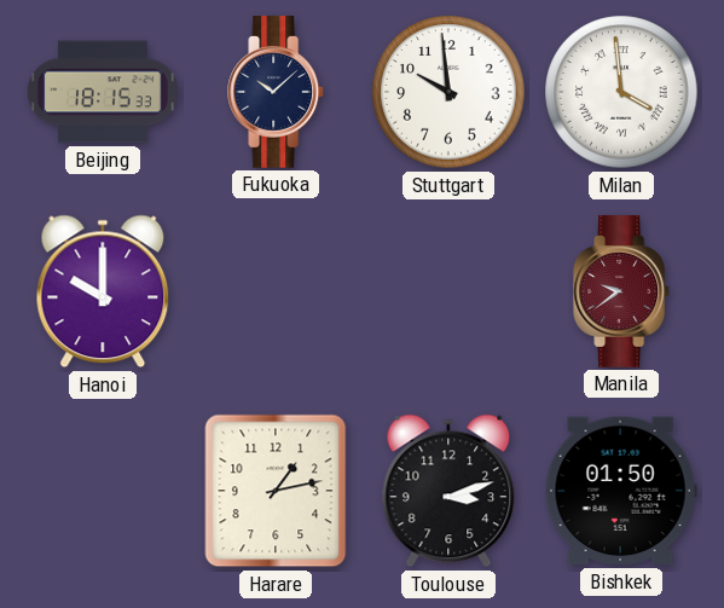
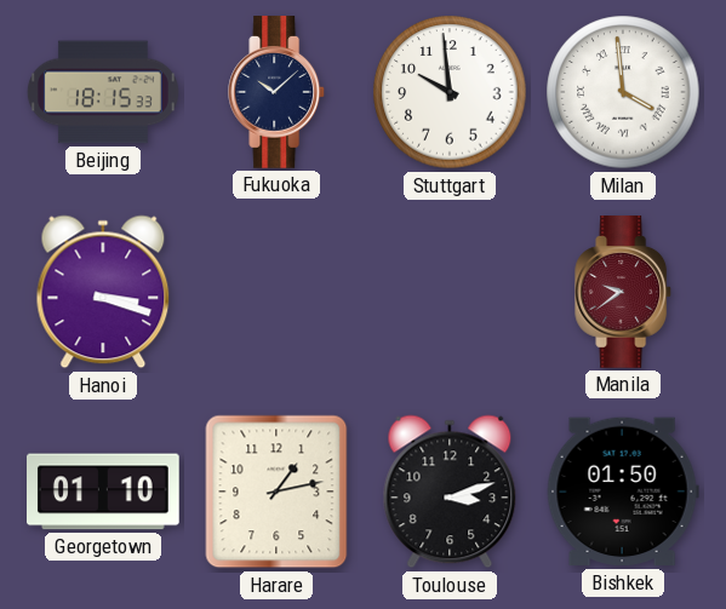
Hanoi: 10:00 -> 3:18
Georgetown: none -> 01:10
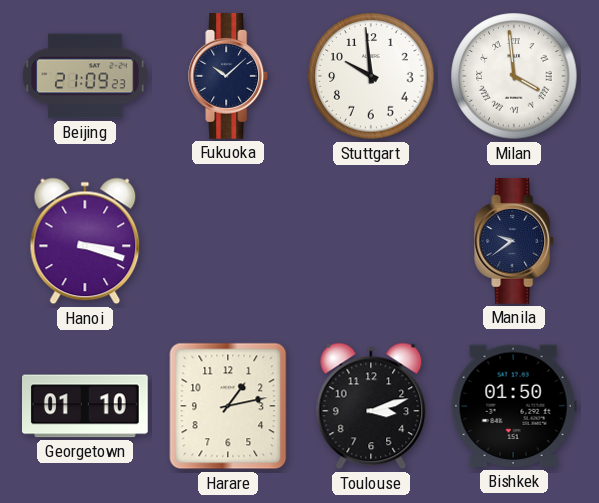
Beijing: 18:15 -> 21:09
Manila dial: burgundy -> navy
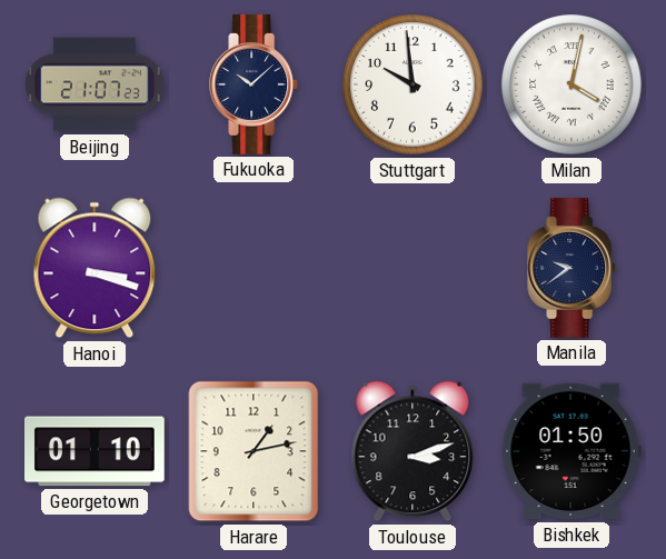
Beijing: 21:09 -> 21:07
Milan: 3:59 -> 4:02
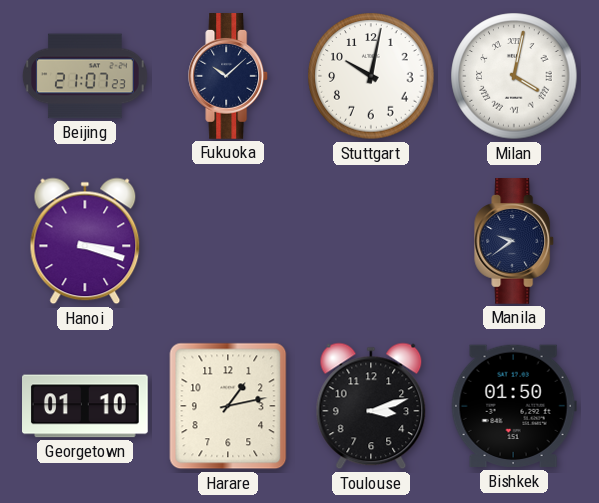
Stuttgart: 9:59 -> 10:02
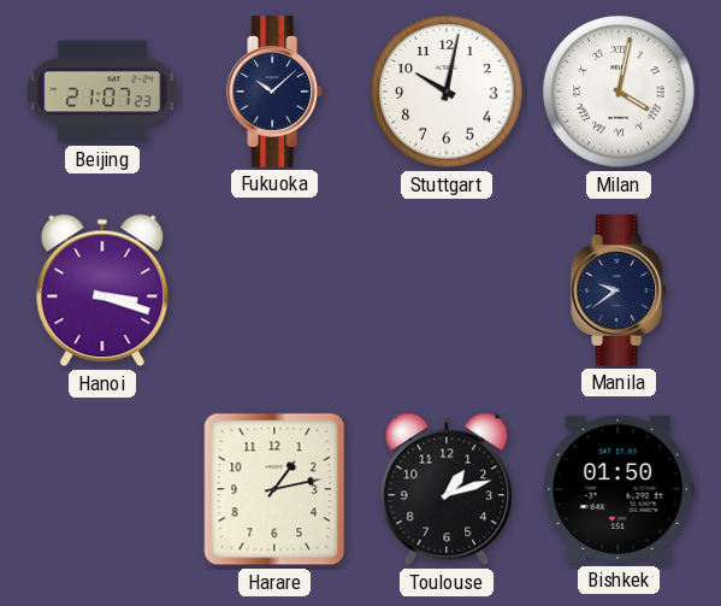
Georgetown: 01:10 -> none
Toulouse: 3:12 -> 1:12
